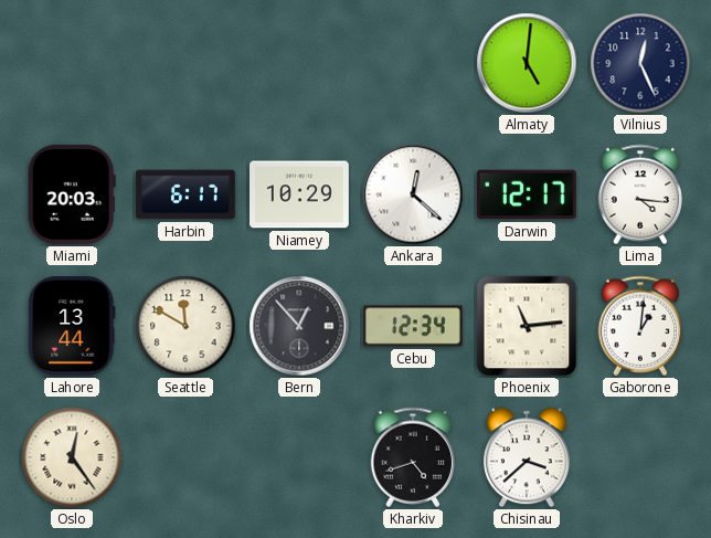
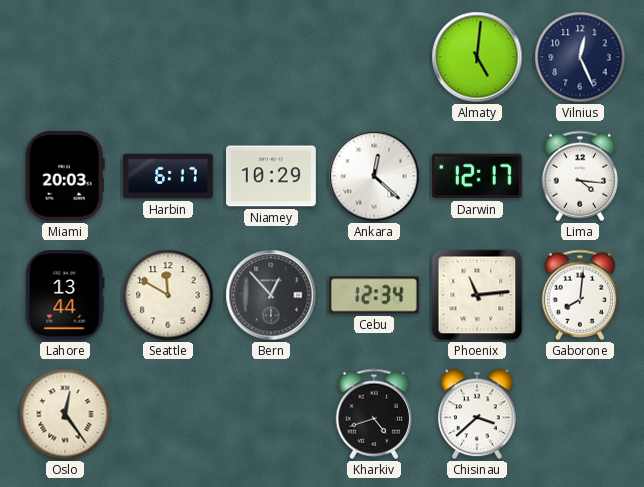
Gaborone: 1:01 -> 8:01
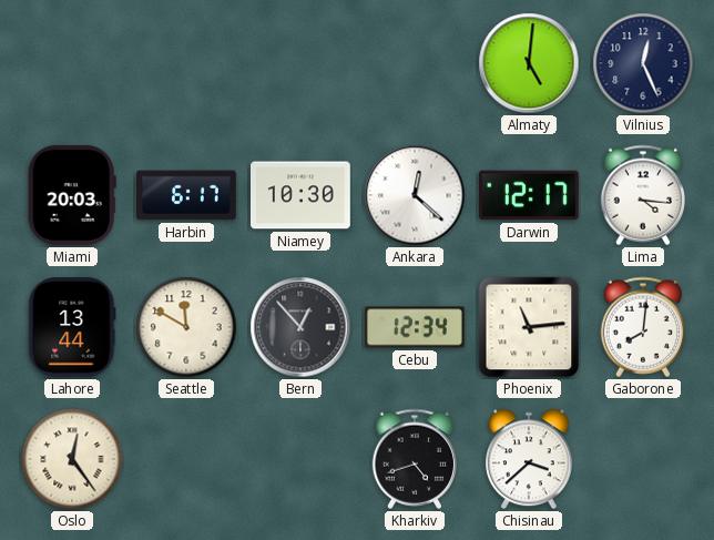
Niamey: 10:29 -> 10:30
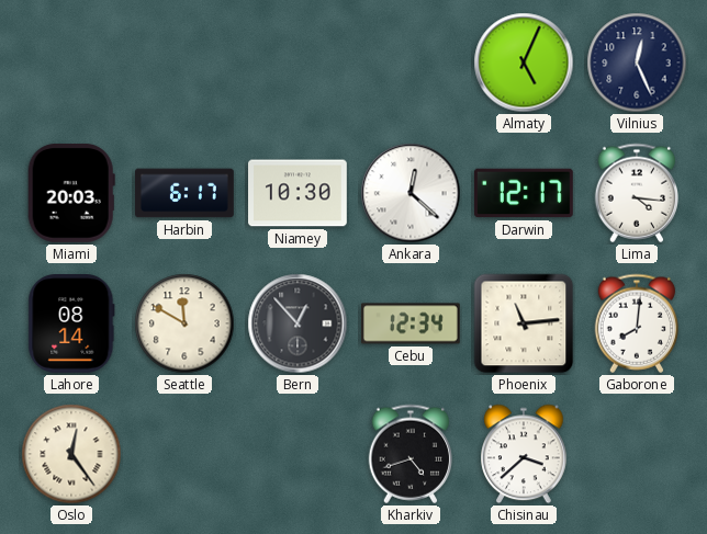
Almaty: 5:01 -> 5:04
Lahore: 13:44 -> 08:14
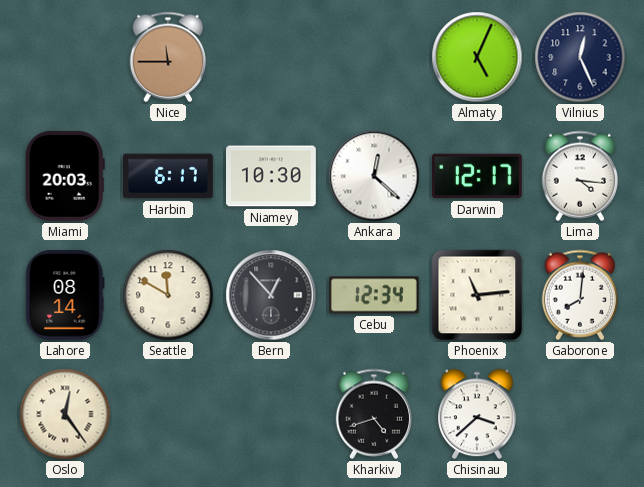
Nice: none -> 11:45
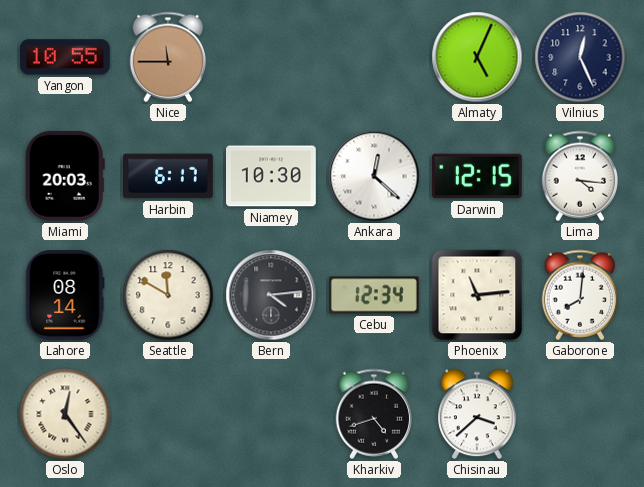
Yangon: none -> 10:55
Darwin: 12:17 -> 12:15
Bern: 12:53 -> 4:14
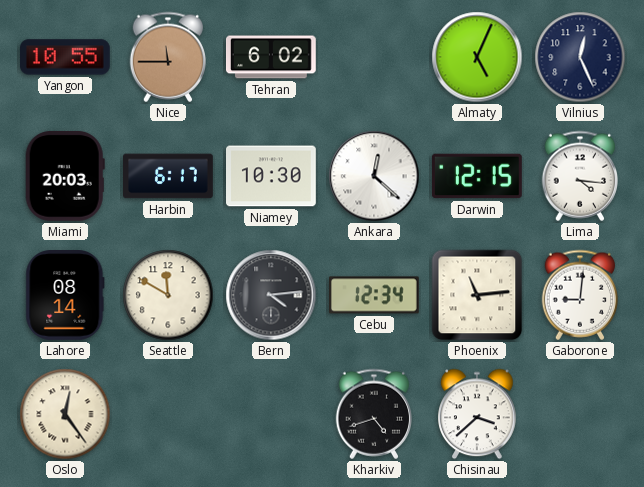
Tehran: none -> 6:02
Gaborone: 8:01 -> 9:01
